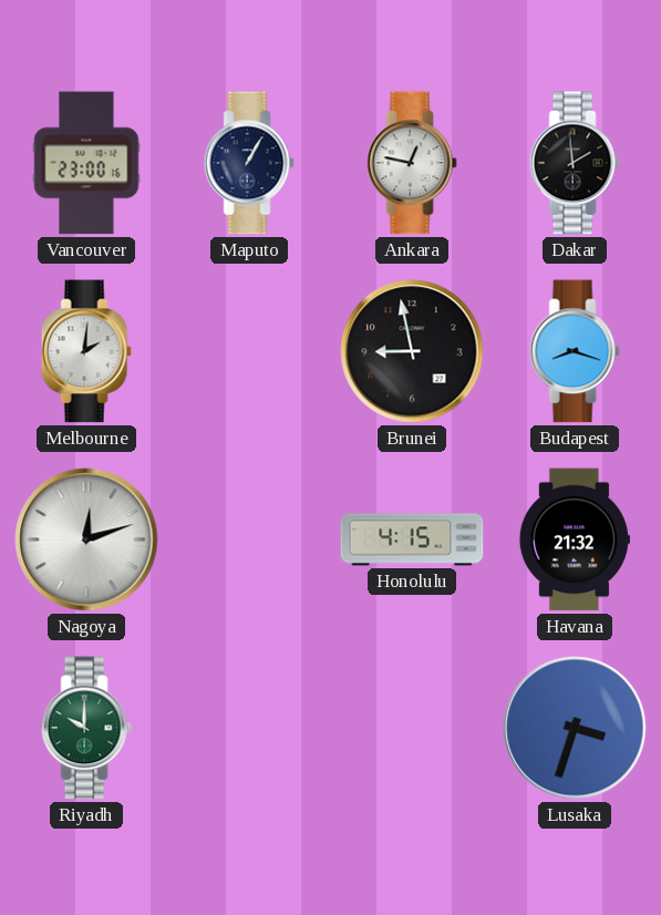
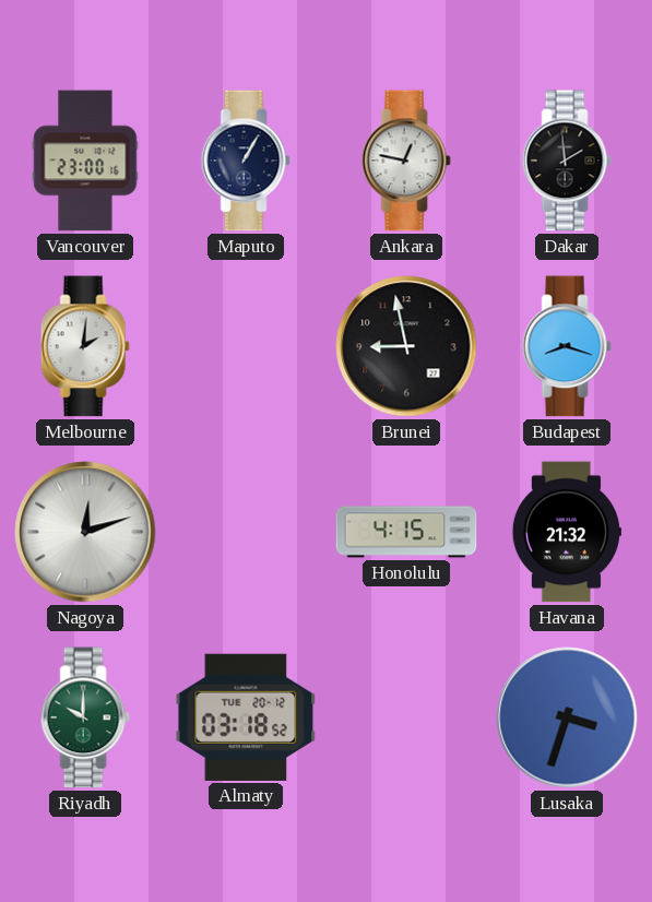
Almaty: none -> 03:18
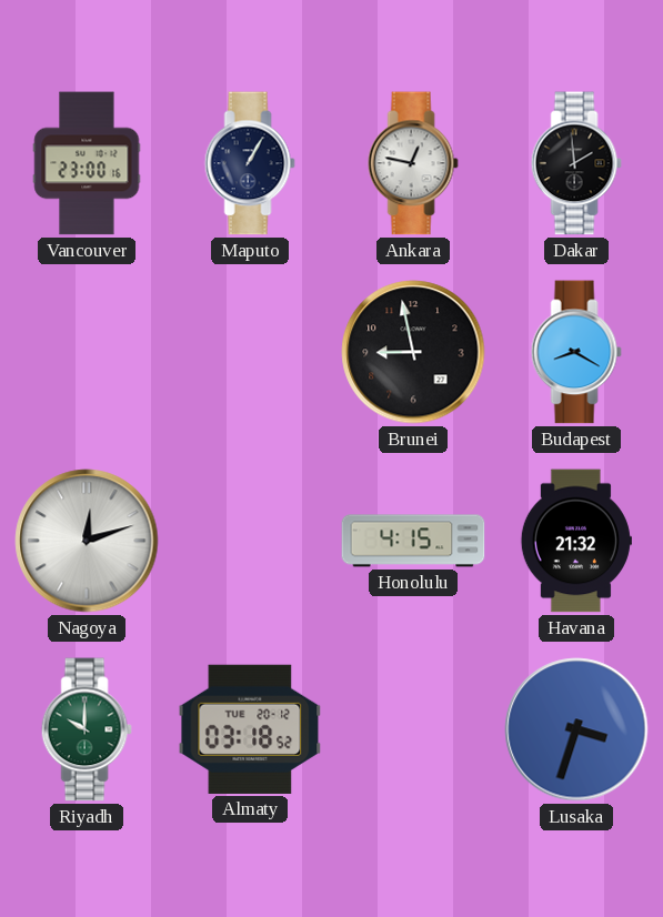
Melbourne: 2:01 -> none
Budapest: 8:18 -> 8:20
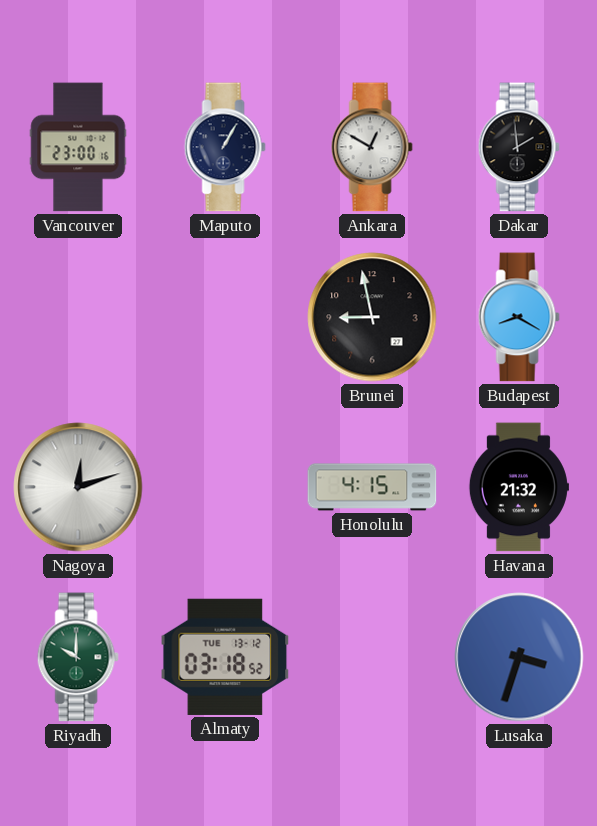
Ankara: 12:47 -> 12:50
Almaty date: TUE 20-12 -> TUE 13-12
